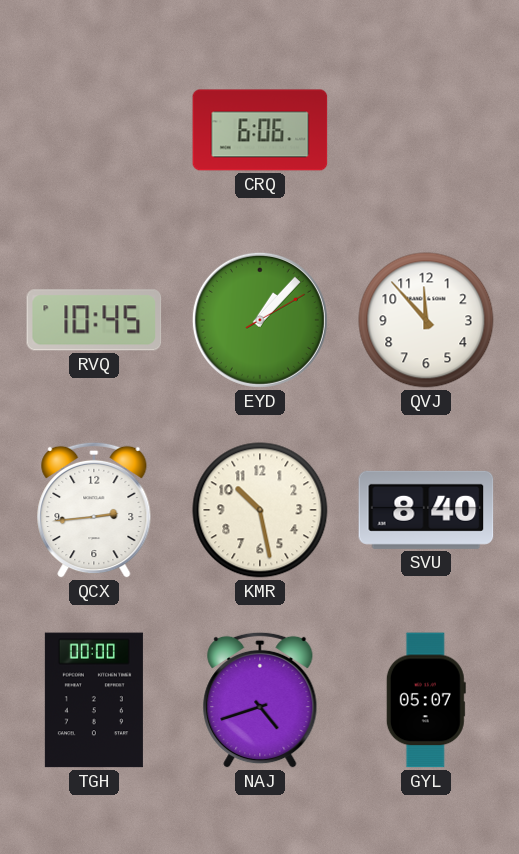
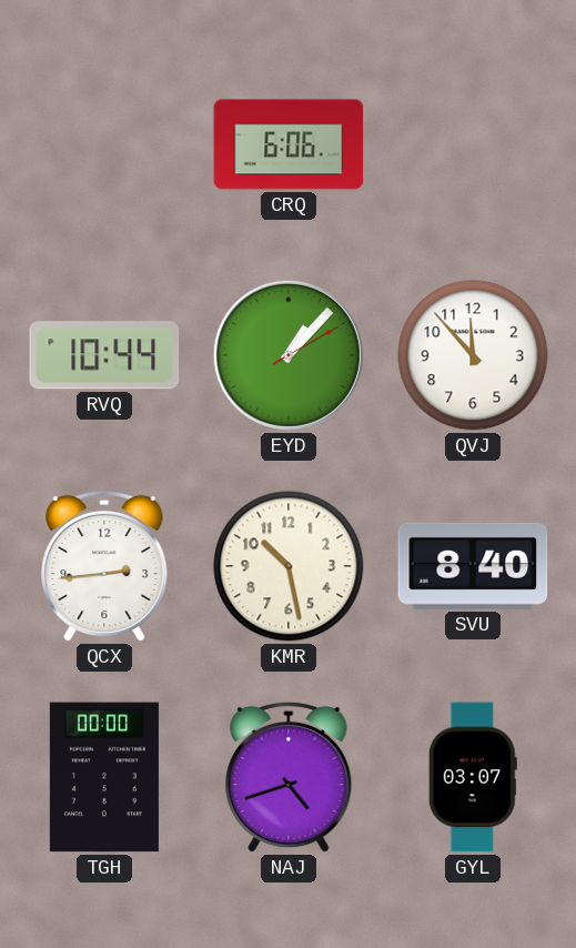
RVQ: 10:45 -> 10:44
GYL: 05:07 -> 03:07
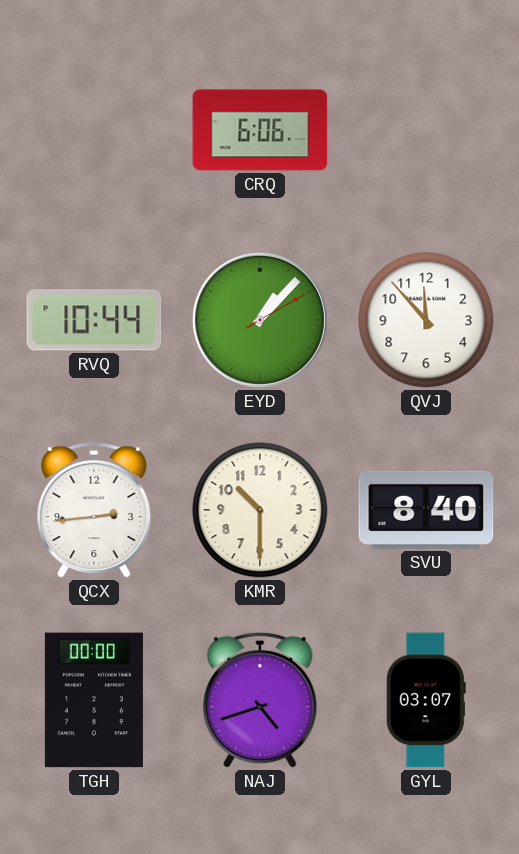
KMR: 10:28 -> 10:30
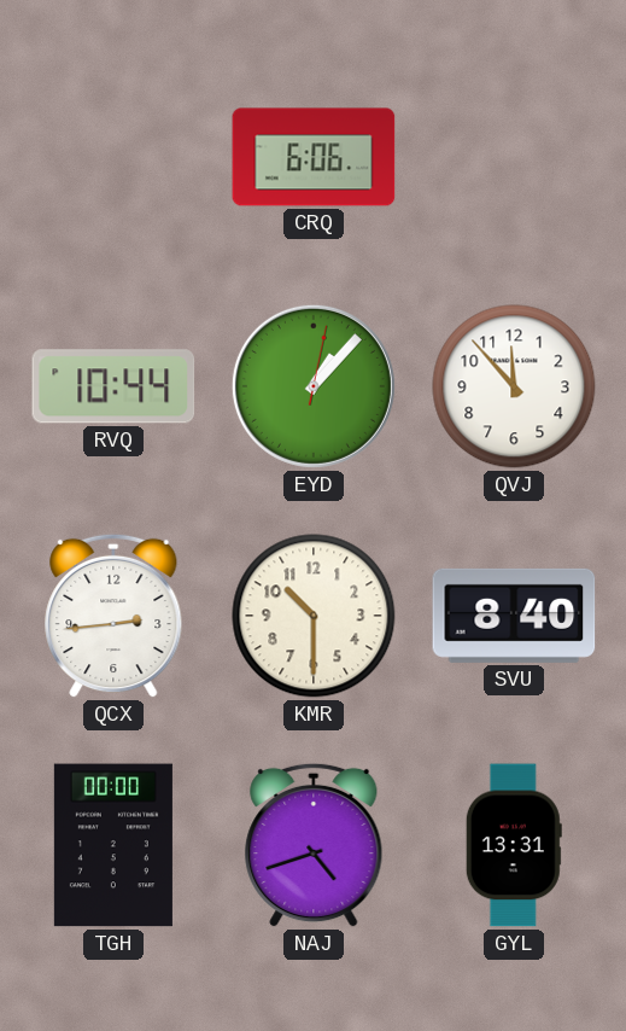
EYD: 1:07:10 -> 1:07:02
GYL: 03:07 -> 13:31
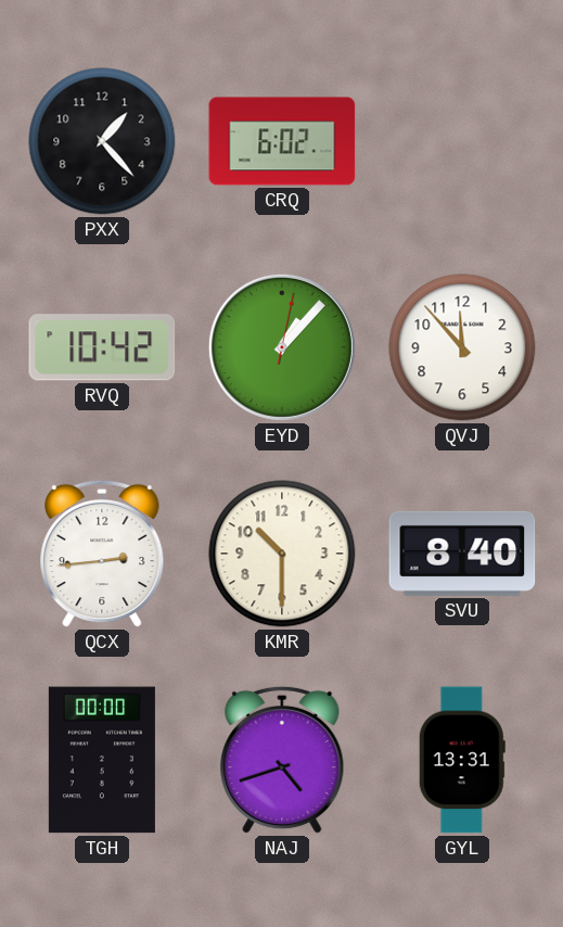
PXX: none -> 1:23
CRQ: 6:06 -> 6:02
RVQ: 10:44 -> 10:42
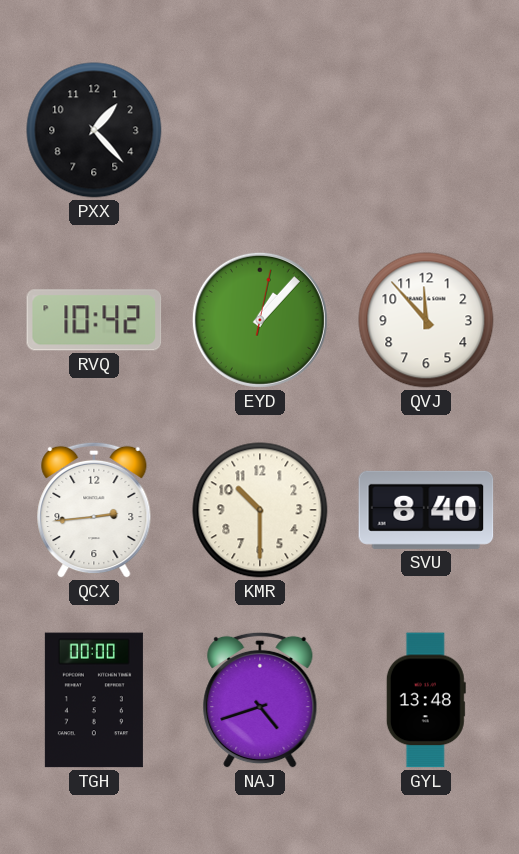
CRQ: 6:02 -> none
GYL: 13:31 -> 13:48
